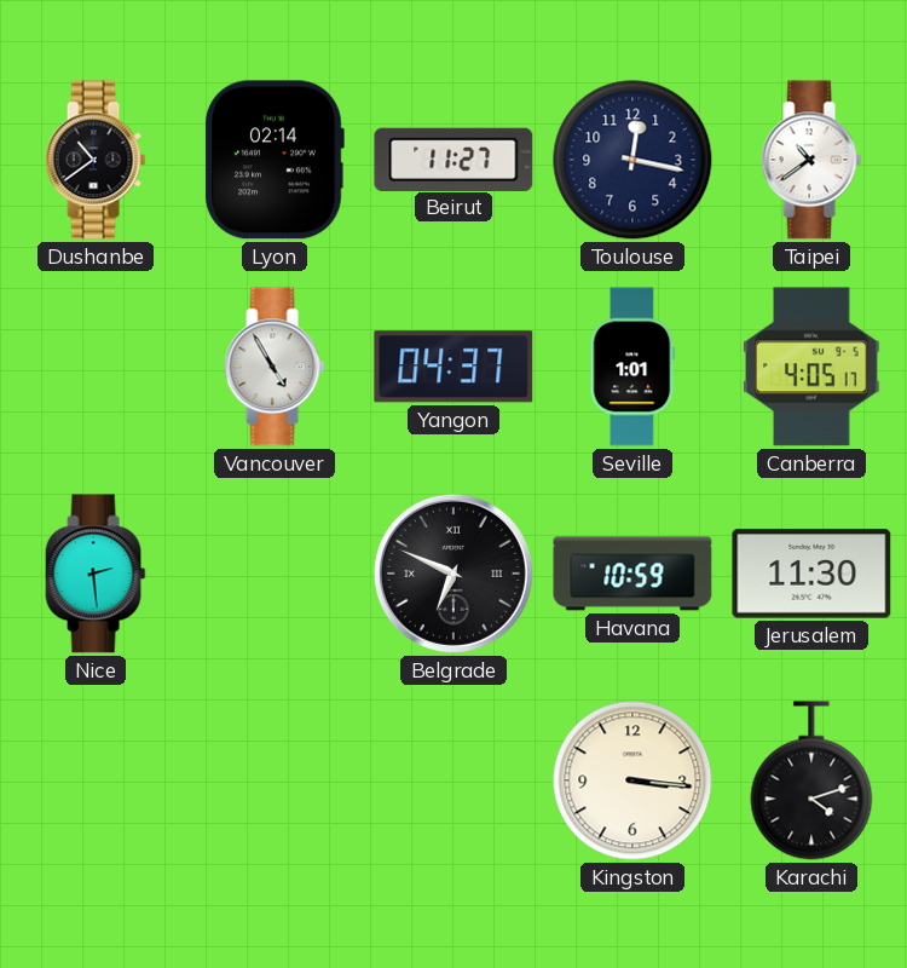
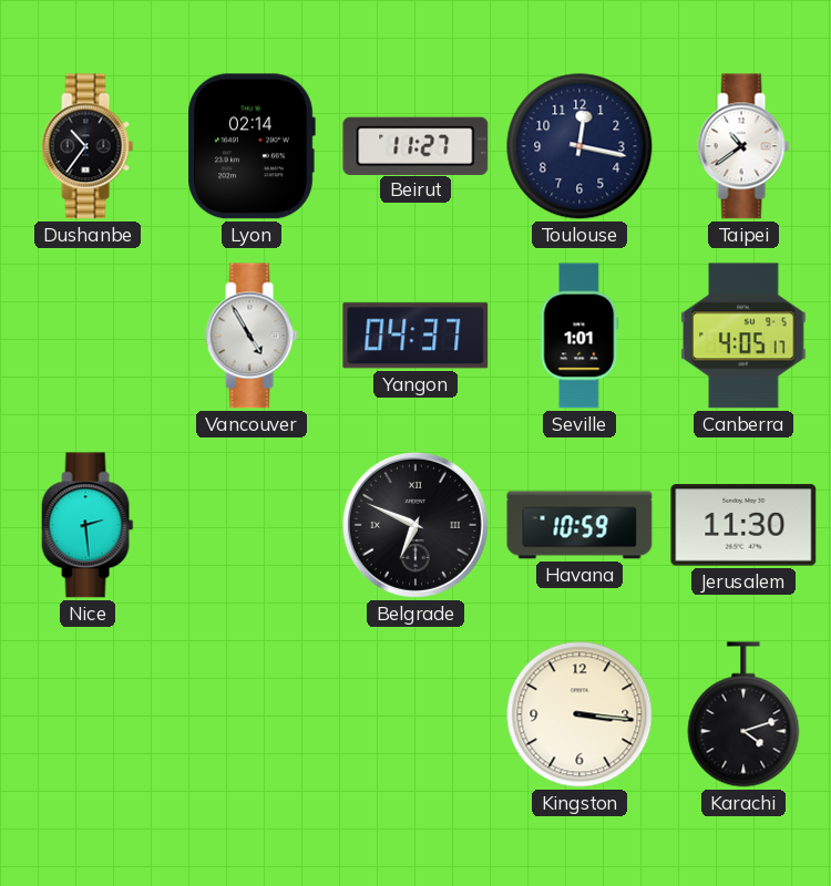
Dushanbe: 10:39 -> 10:36
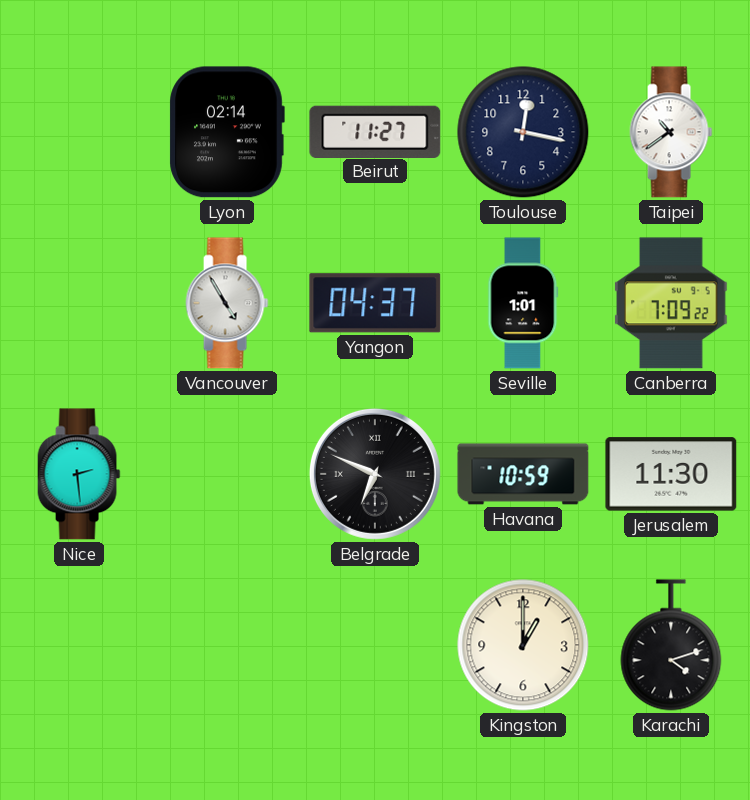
Dushanbe: 10:36 -> none
Canberra: 4:05 -> 7:09
Kingston: 3:16 -> 1:00
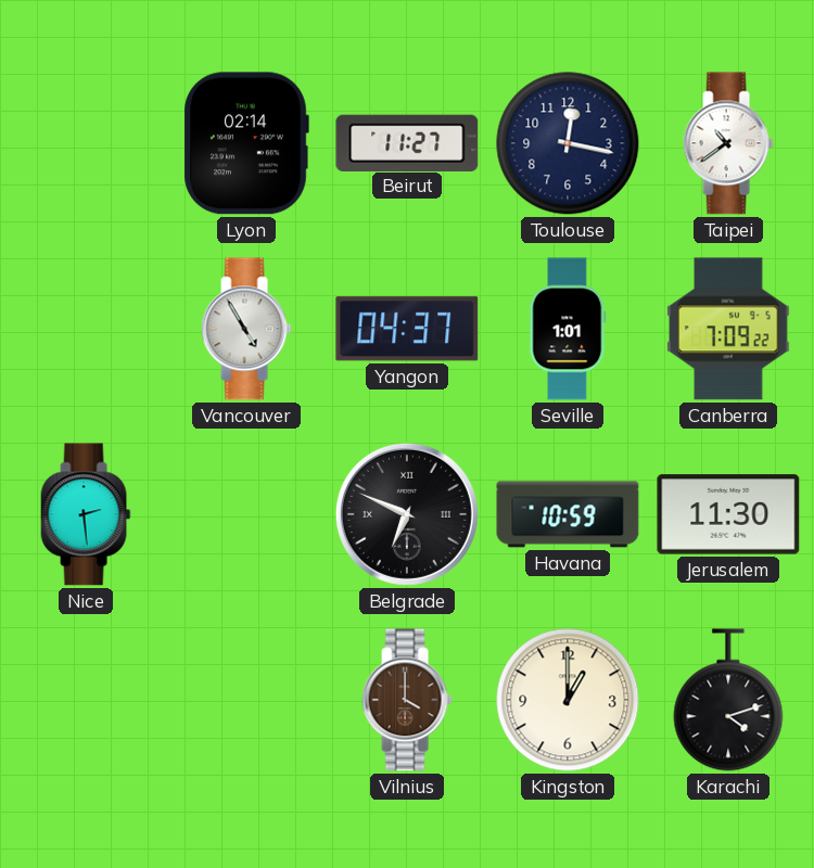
Vilnius: none -> 4:00
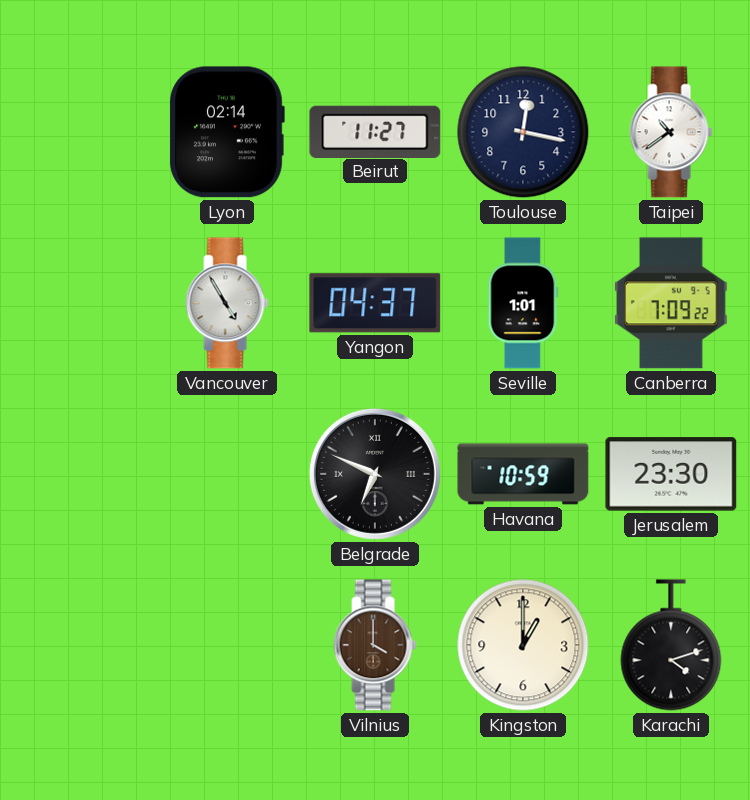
Nice: 2:29 -> none
Jerusalem: 11:30 -> 23:30
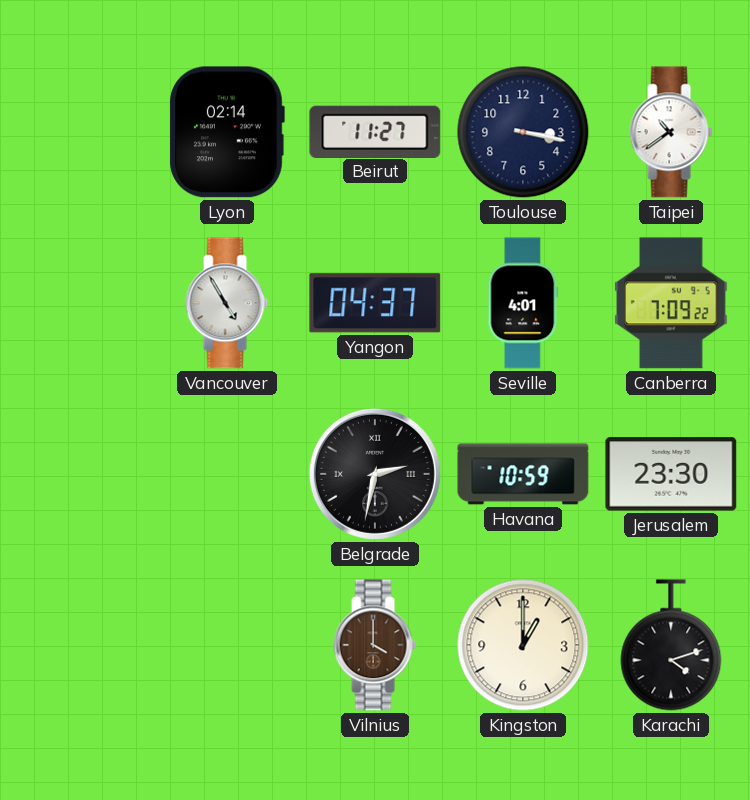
Toulouse: 12:17 -> 3:17
Seville: 1:01 -> 4:01
Belgrade: 6:49 -> 2:32
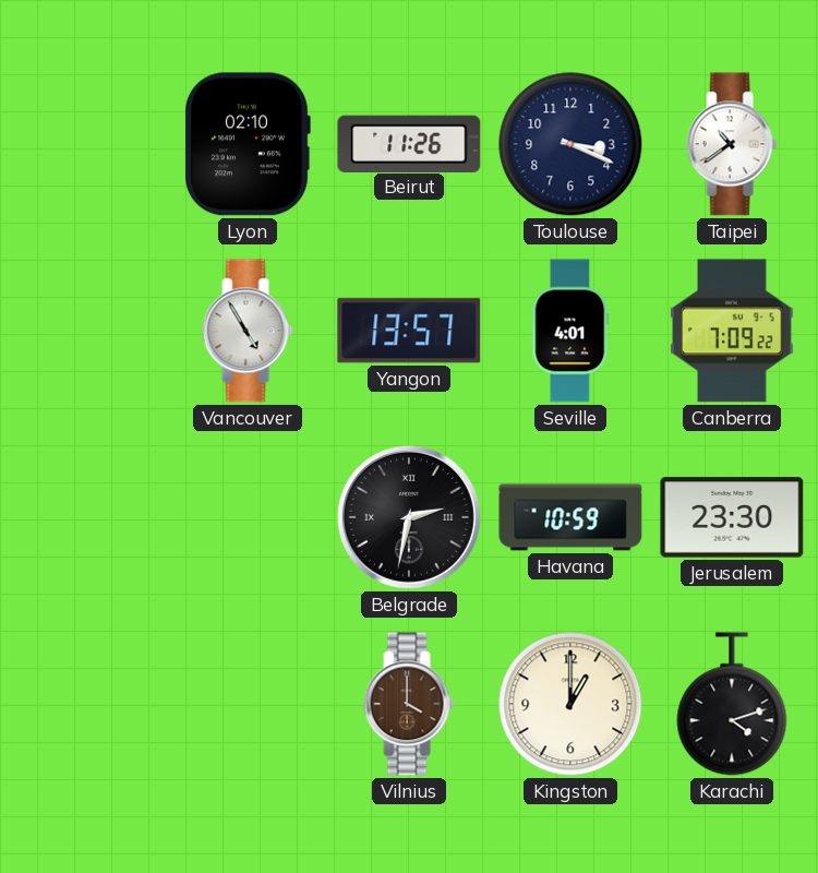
Lyon: 02:14 -> 02:10
Beirut: 11:27 -> 11:26
Toulouse: 3:17 -> 3:19
Yangon: 04:37 -> 13:57
